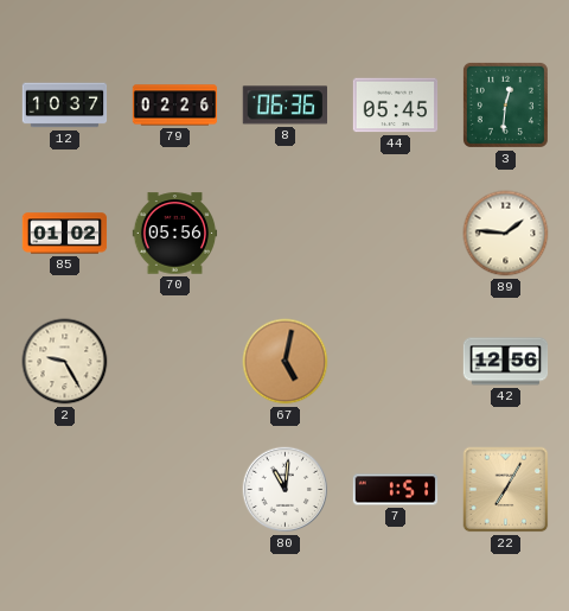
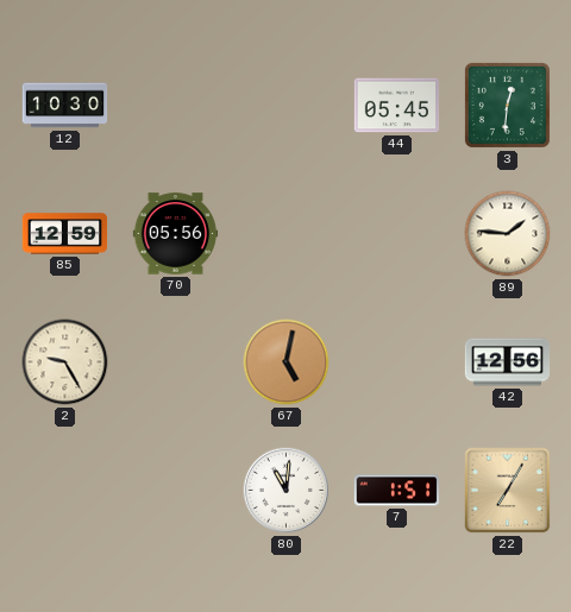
12: 10:37 -> 10:30
79: 02:26 -> none
8: 06:36 -> none
85: 01:02 -> 12:59
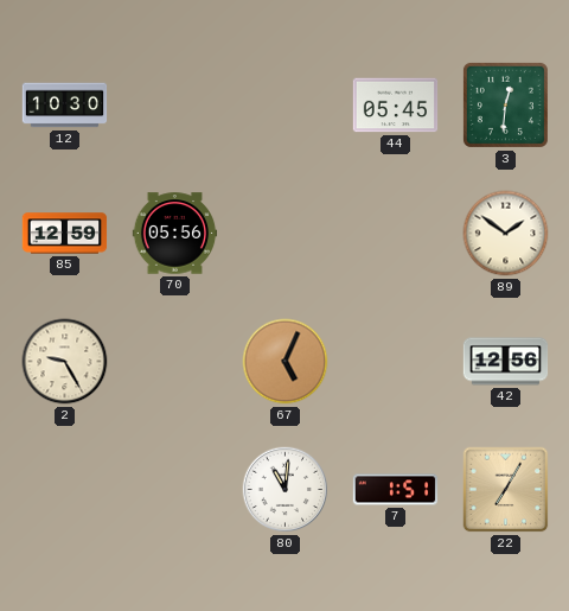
89: 1:46 -> 1:51
67: 5:02 -> 5:04
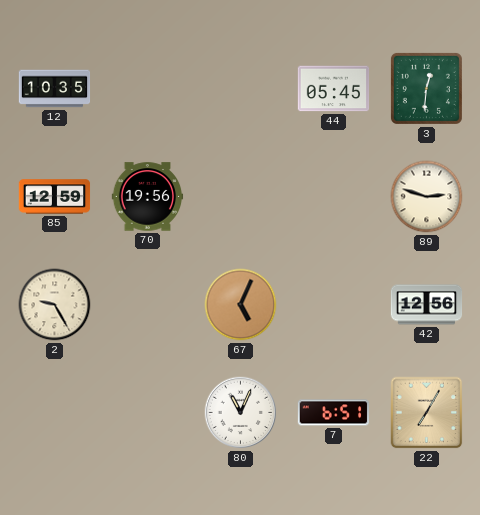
12: 10:30 -> 10:35
70: 05:56 -> 19:56
89: 1:51 -> 2:48
80: 11:01 -> 11:04
7: 1:51 -> 6:51
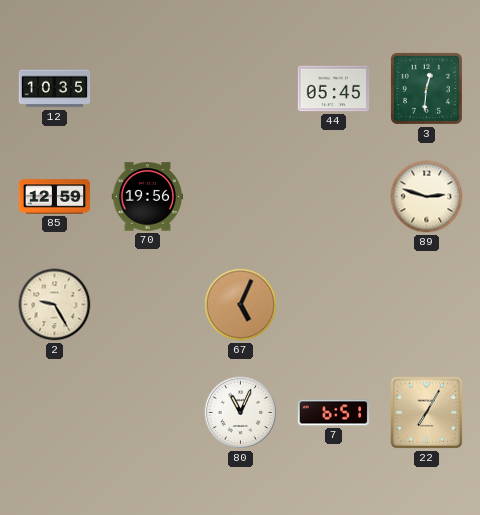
42: 12:56 -> none
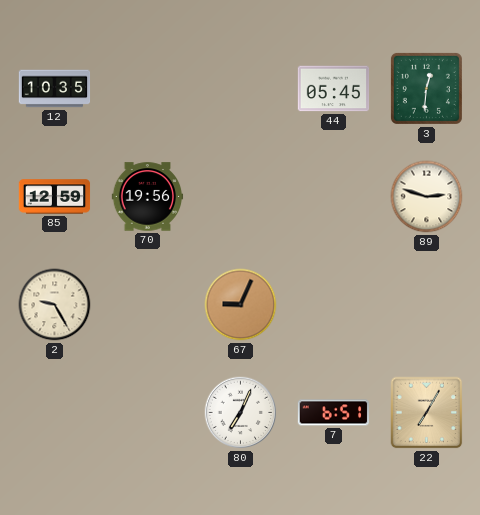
67: 5:04 -> 9:04
80: 11:04 -> 7:04
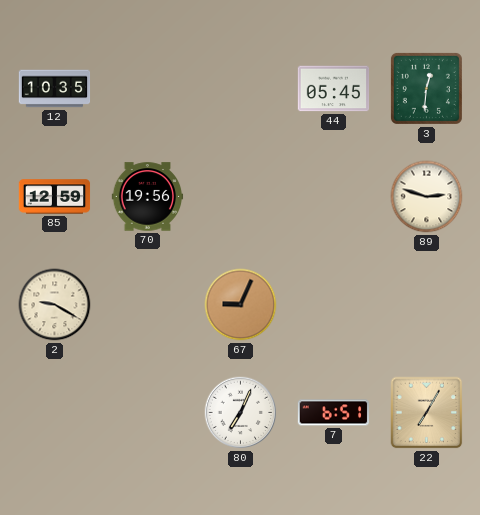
2: 9:25 -> 9:20
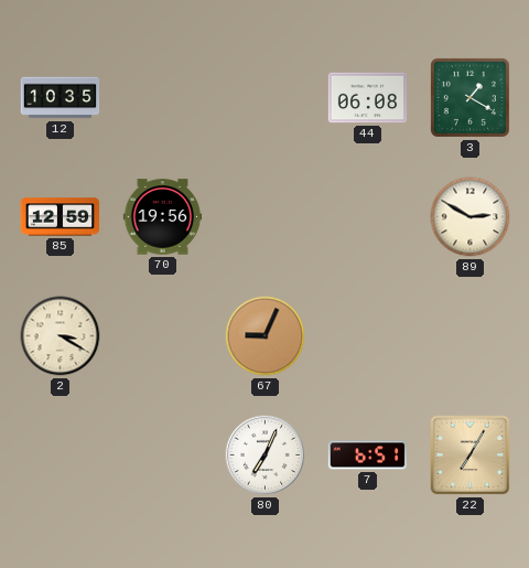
44: 05:45 -> 06:08
3: 12:31 -> 1:20
89: 2:48 -> 2:50
2: 9:20 -> 3:20
